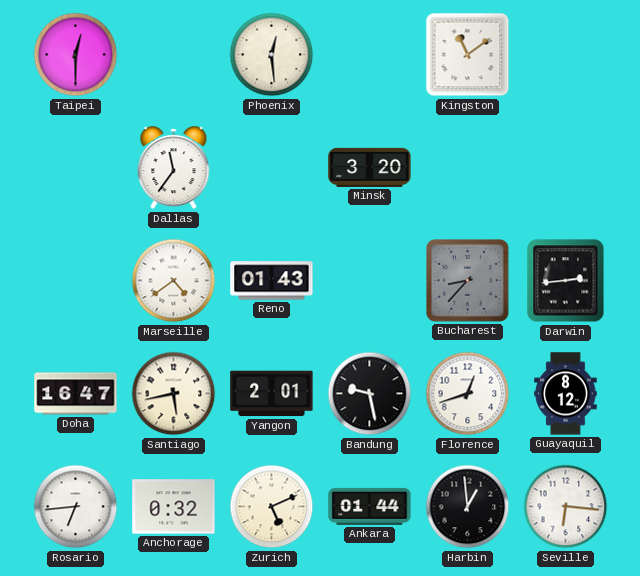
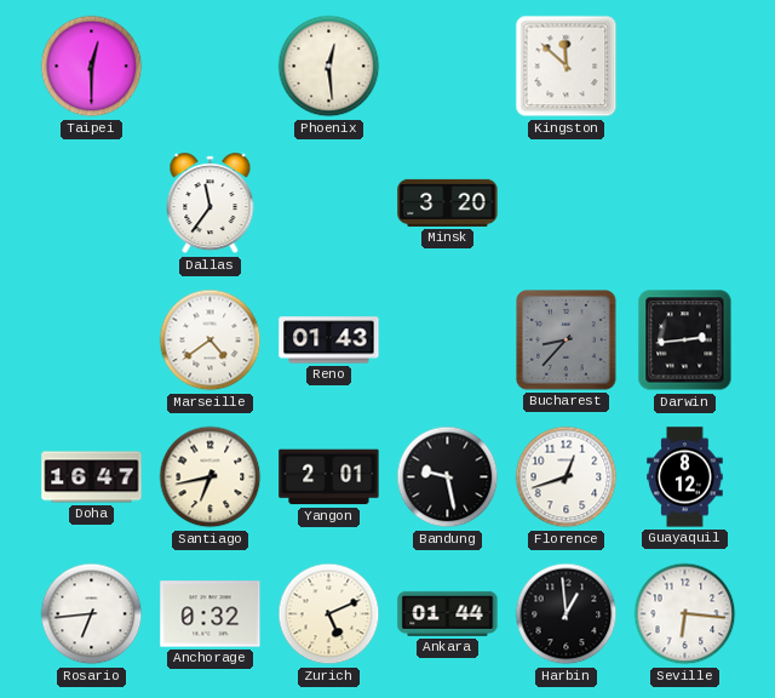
Kingston: 11:09 -> 11:52
Santiago: 5:43 -> 6:43
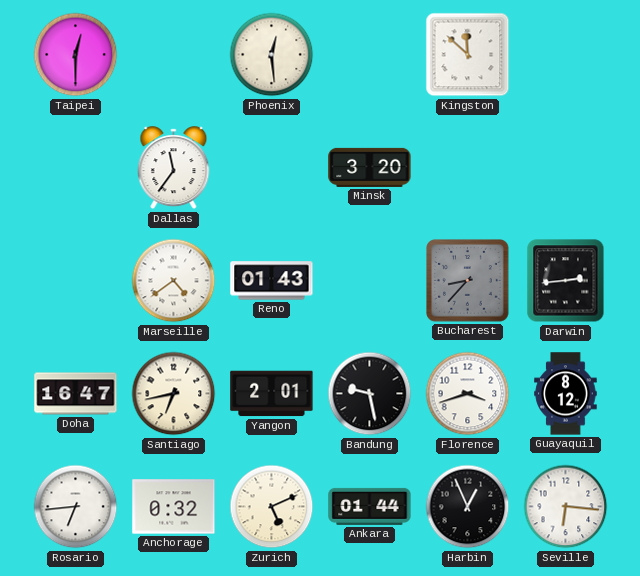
Florence: 12:42 -> 3:42
Harbin: 12:59 -> 12:56
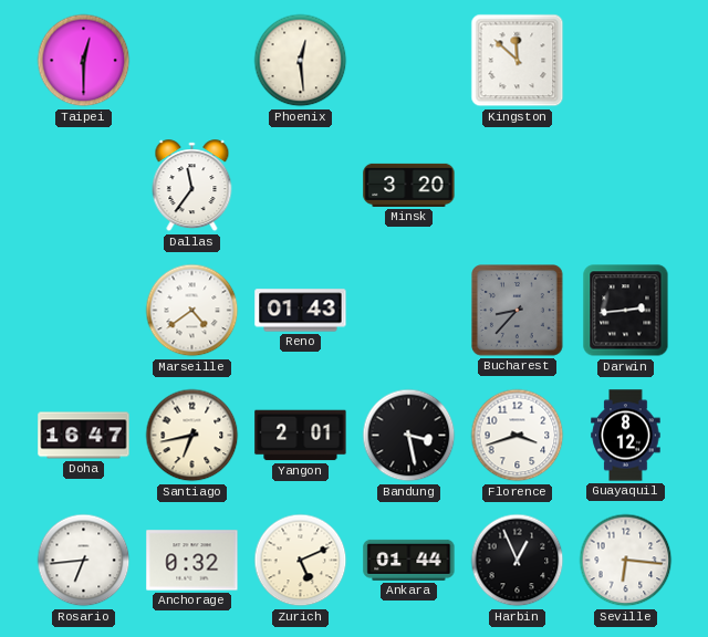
Bandung: 9:28 -> 3:28
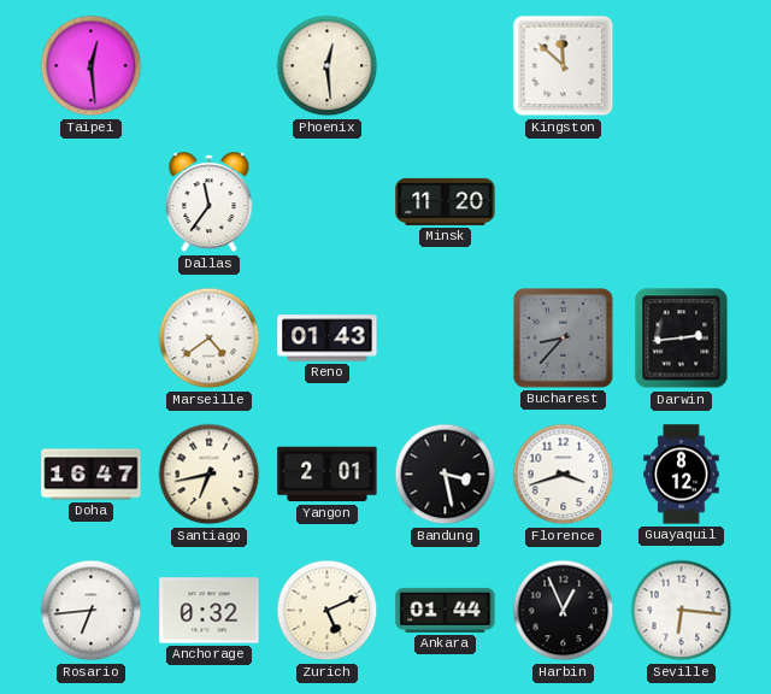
Taipei: 12:30 -> 12:29
Minsk: 3:20 -> 11:20
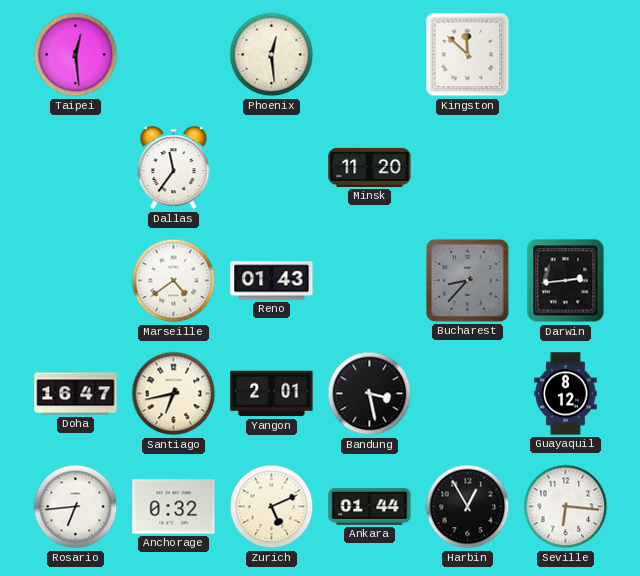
Florence: 3:42 -> none
Harbin: 12:56 -> 12:55
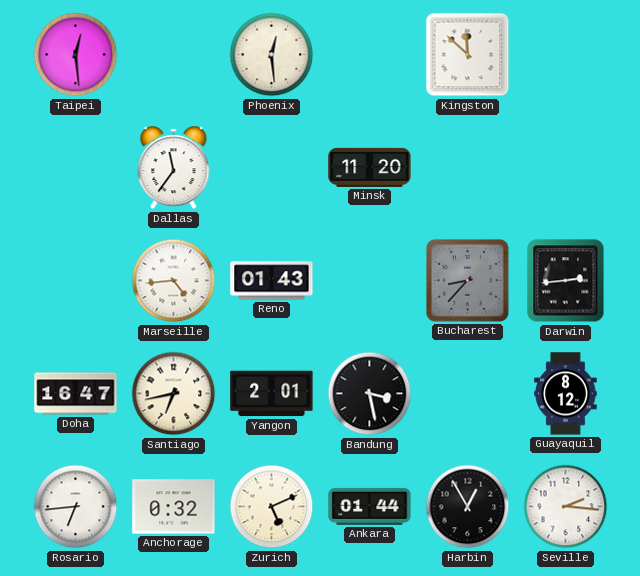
Marseille: 4:39 -> 4:44
Seville: 6:16 -> 2:16
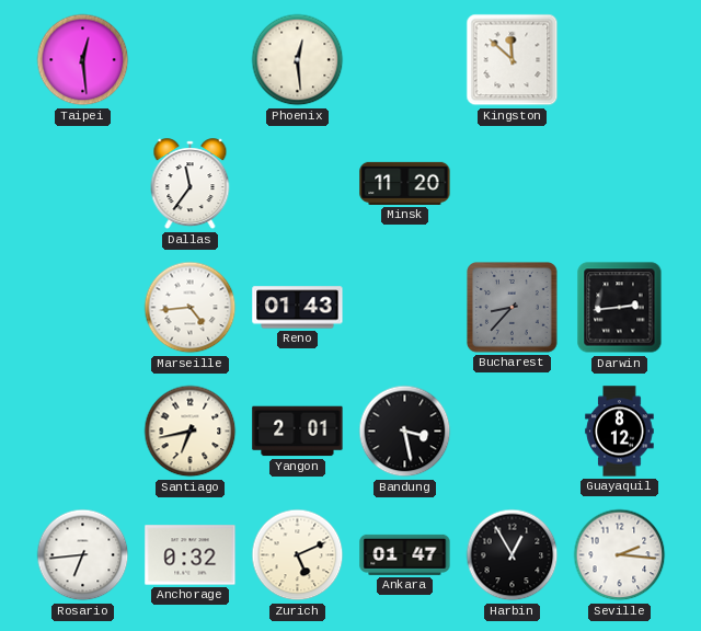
Doha: 16:47 -> none
Ankara: 01:44 -> 01:47
